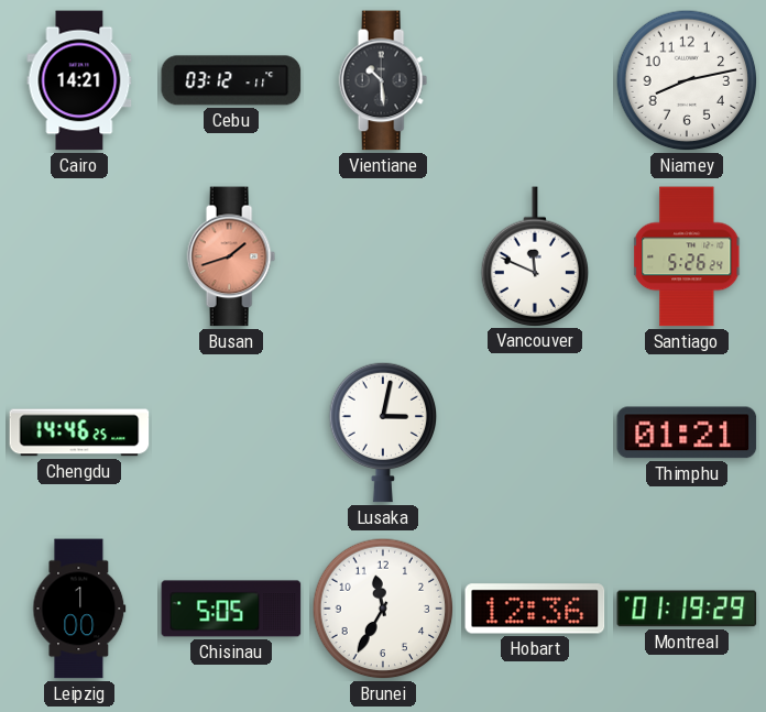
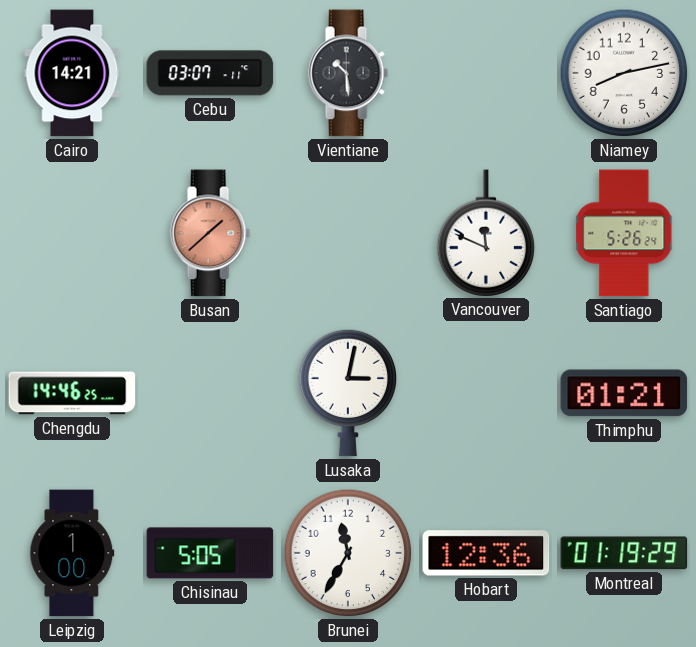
Cebu: 03:12 -> 03:07
Busan: 1:42 -> 1:38
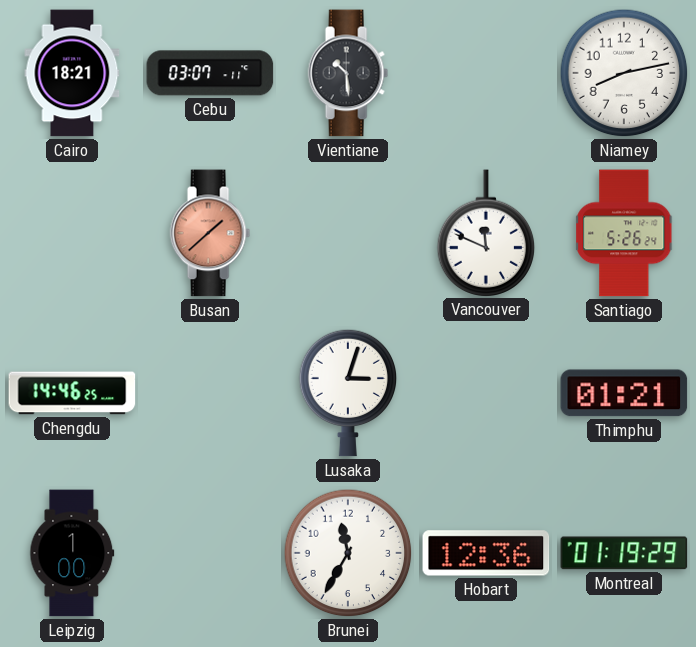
Cairo: 14:21 -> 18:21
Lusaka: 3:02 -> 3:03
Chisinau: 5:05 -> none
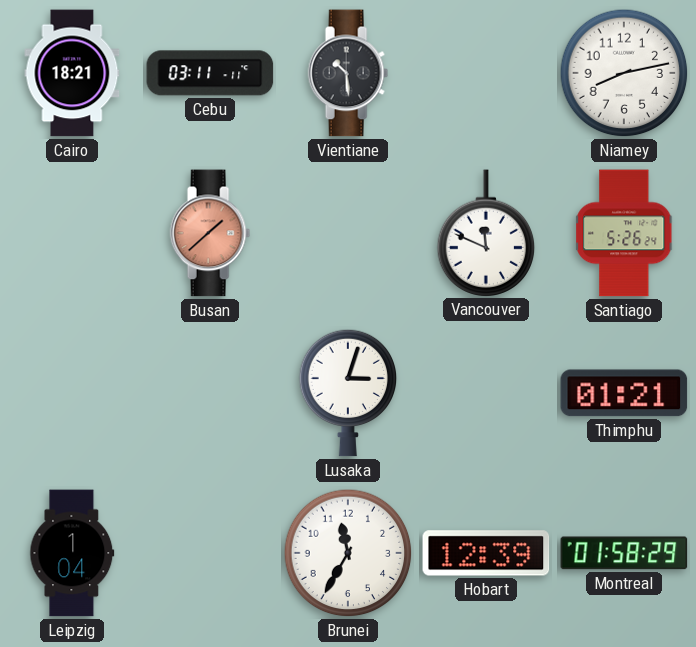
Cebu: 03:07 -> 03:11
Chengdu: 14:46 -> none
Leipzig: 1:00 -> 1:04
Hobart: 12:36 -> 12:39
Montreal: 01:19 -> 01:58
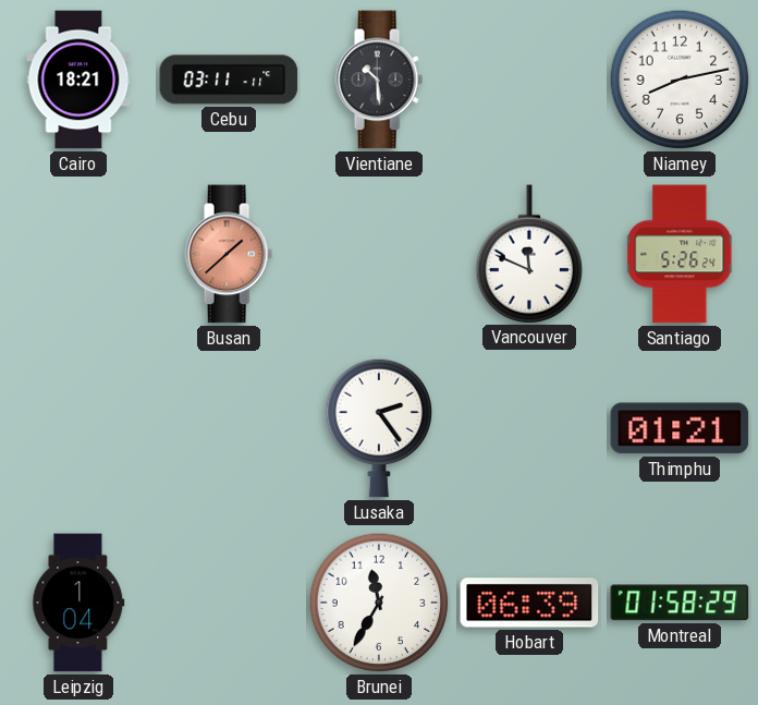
Lusaka: 3:03 -> 2:24
Hobart: 12:39 -> 06:39
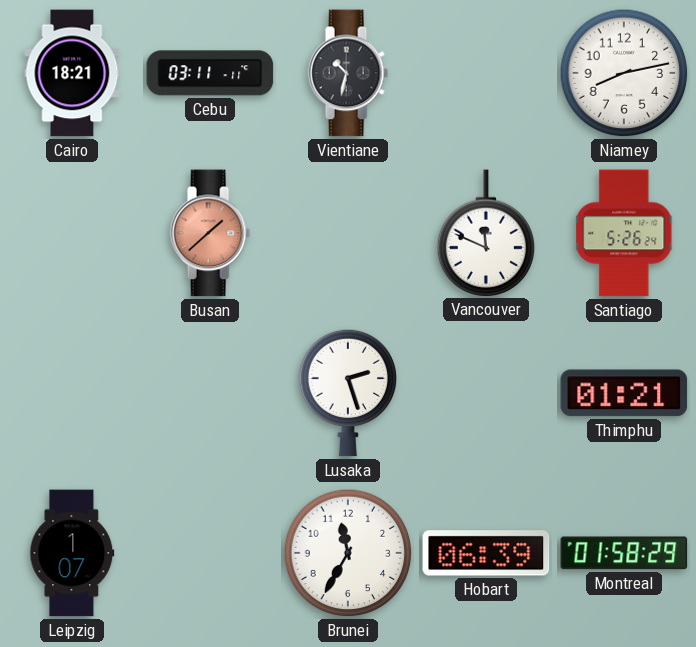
Vientiane: 10:29 -> 10:32
Lusaka: 2:24 -> 2:27
Leipzig: 1:04 -> 1:07
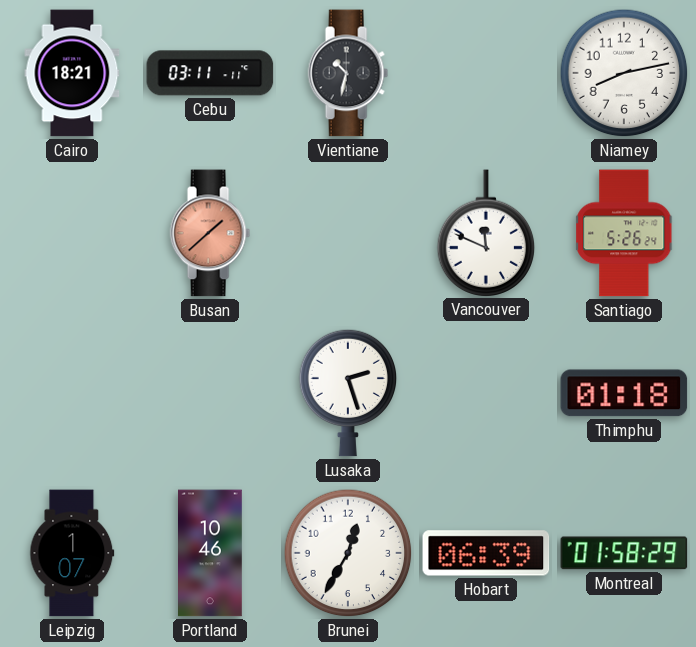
Thimphu: 01:21 -> 01:18
Portland: none -> 10:46
Brunei: 11:35 -> 12:35
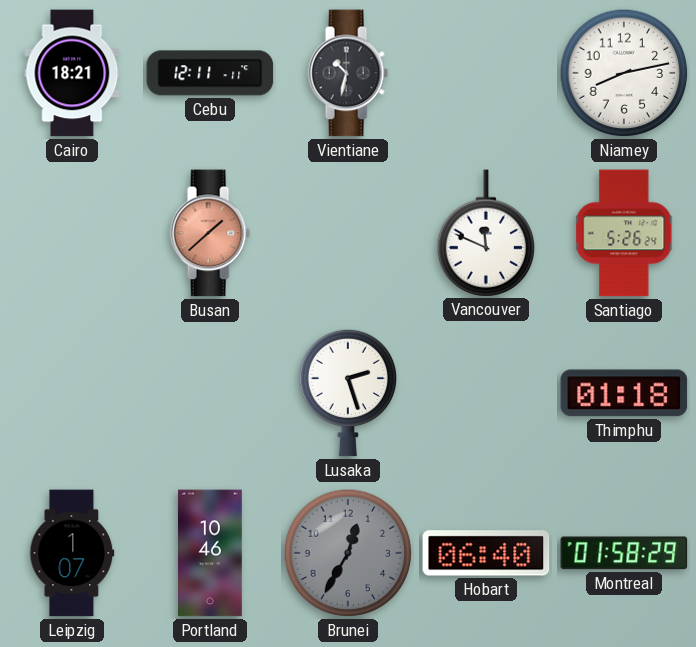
Cebu: 03:11 -> 12:11
Brunei dial: white -> grey
Hobart: 06:39 -> 06:40
